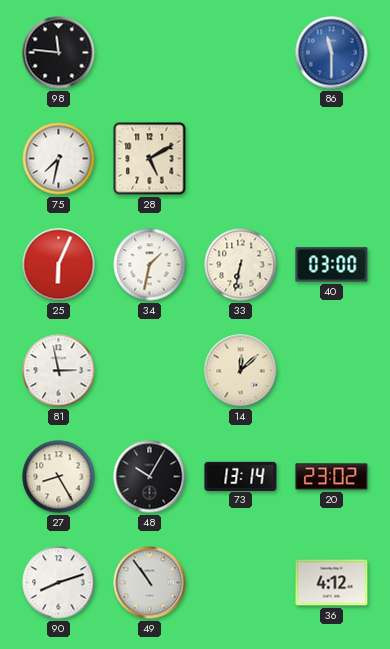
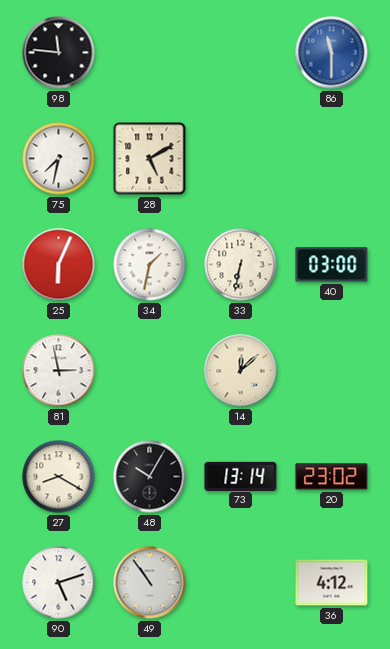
27: 8:25 -> 8:20
90: 8:12 -> 5:12
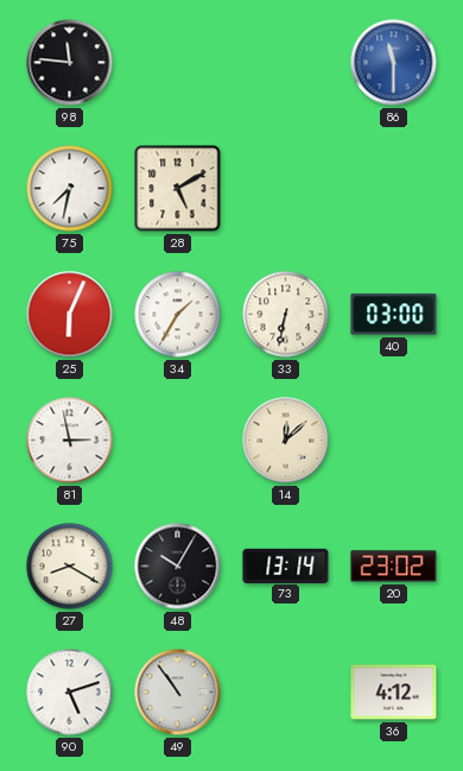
34: 1:32 -> 1:35
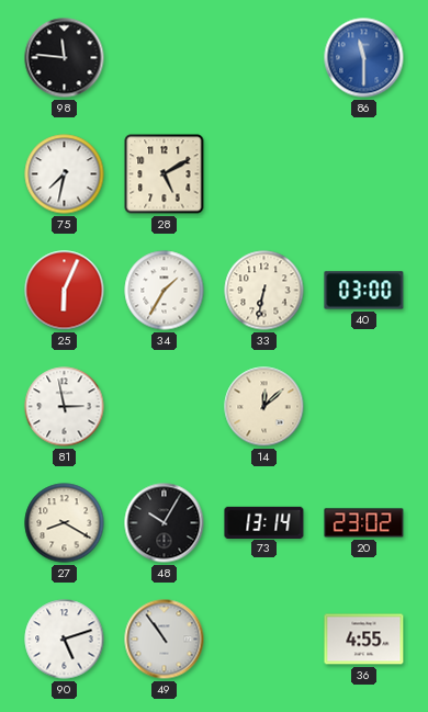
36: 4:12 -> 4:55
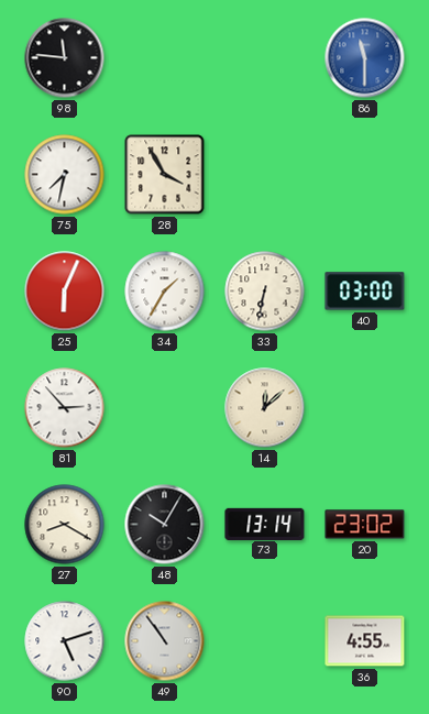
28: 5:10 -> 3:55
81: 2:58 -> 2:53
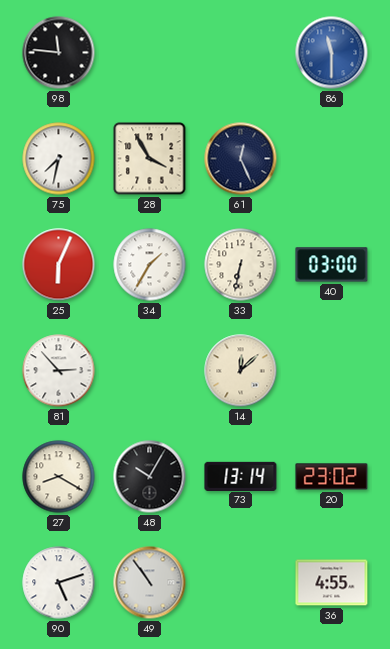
61: none -> 12:26
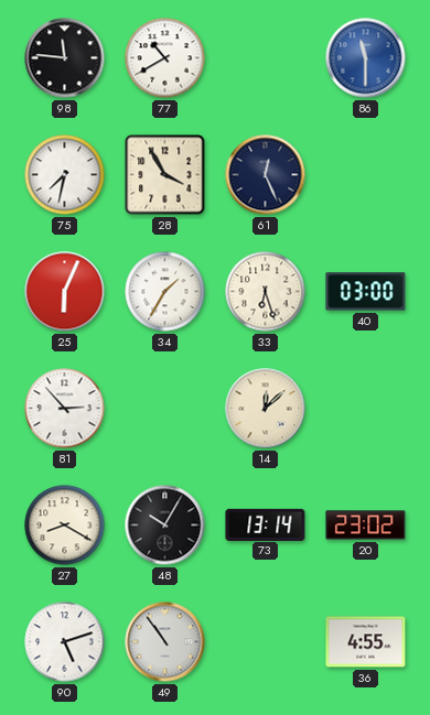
77: none -> 10:40
33: 6:32 -> 6:27
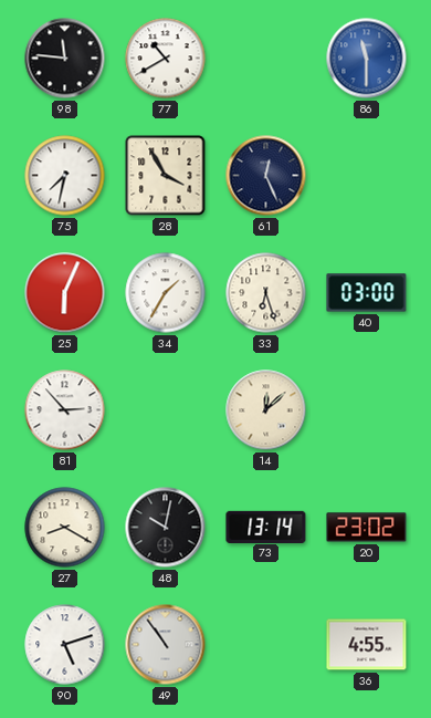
48: 10:05 -> 10:02
